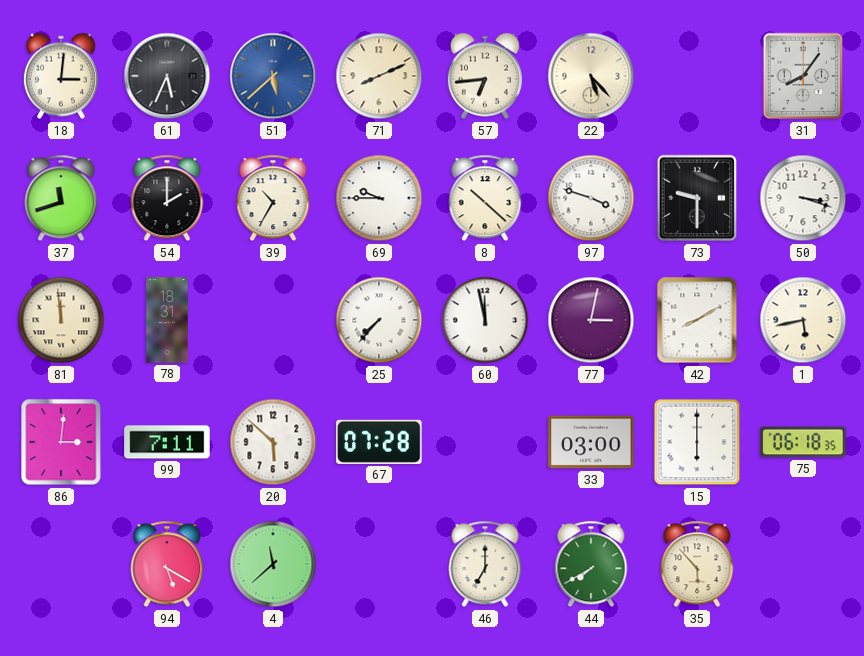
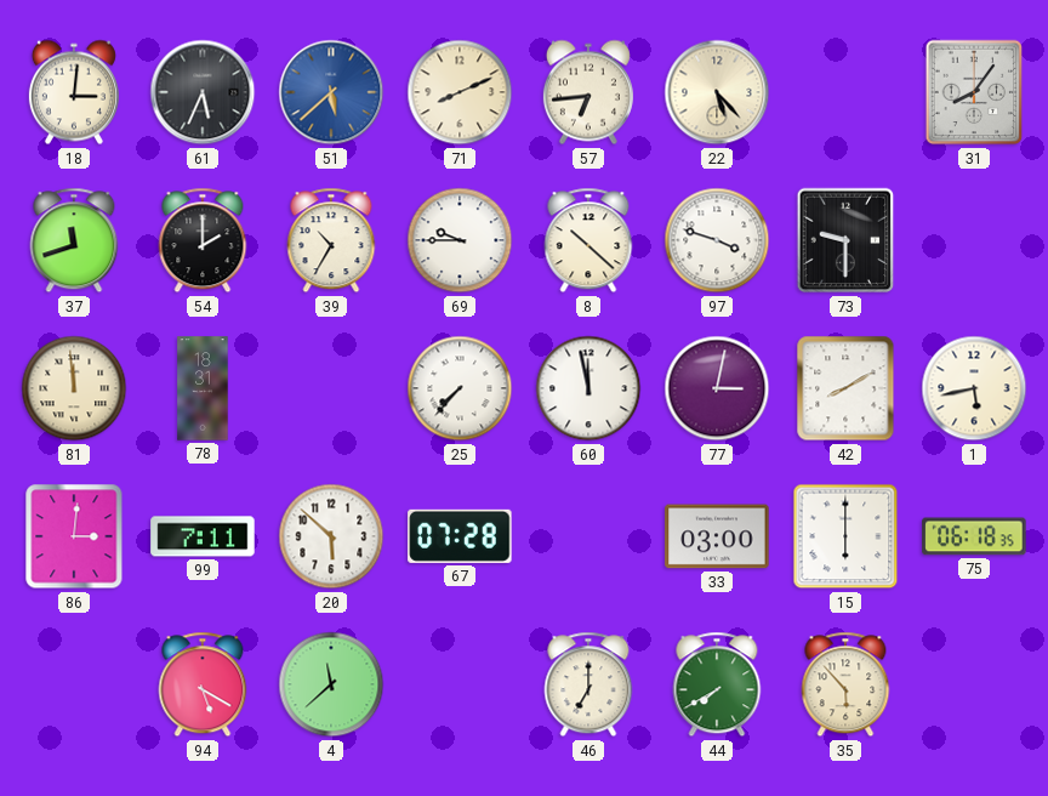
50: 3:18 -> none
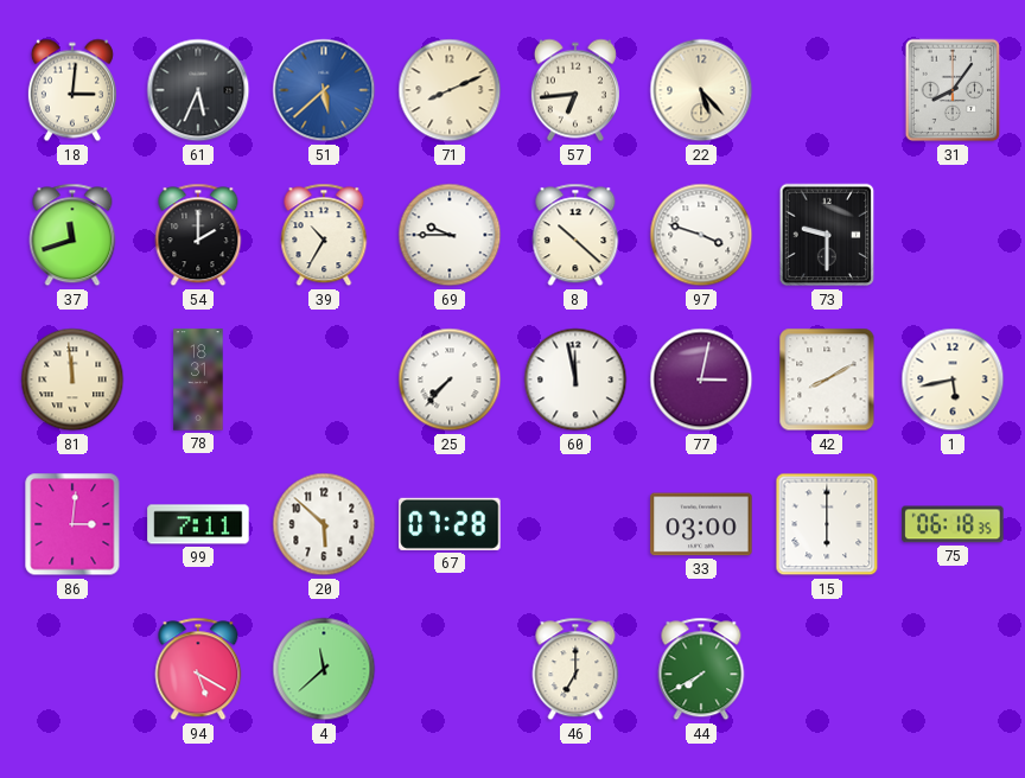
35: 5:53 -> none
